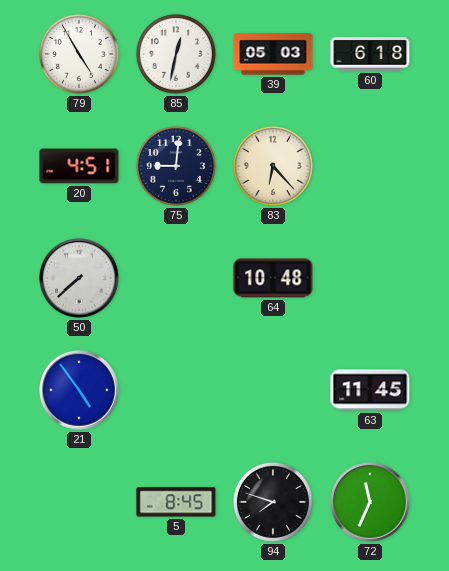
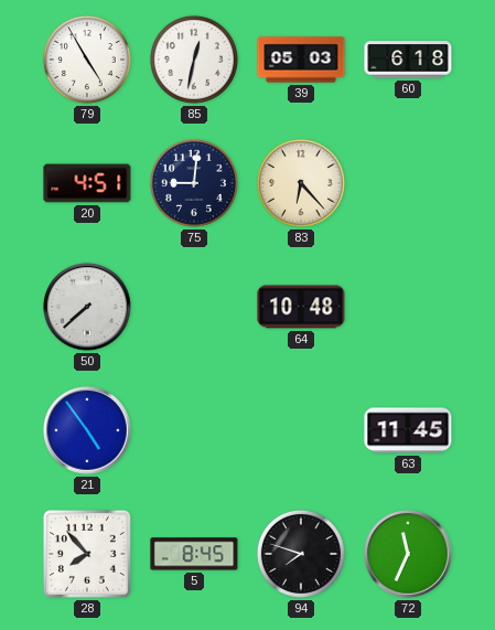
28: none -> 7:53
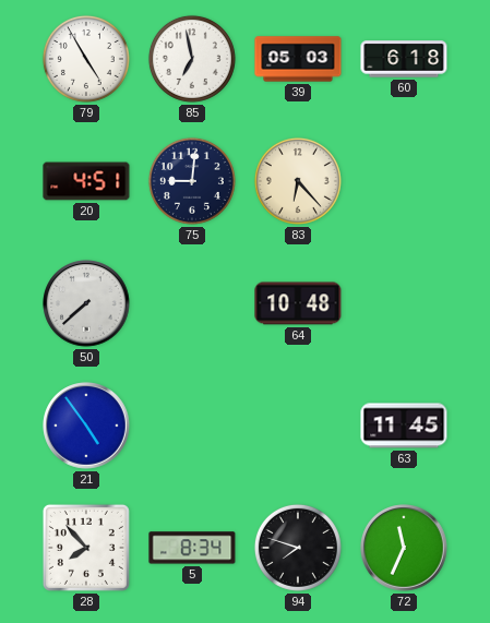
85: 12:32 -> 6:58
5: 8:45 -> 8:34
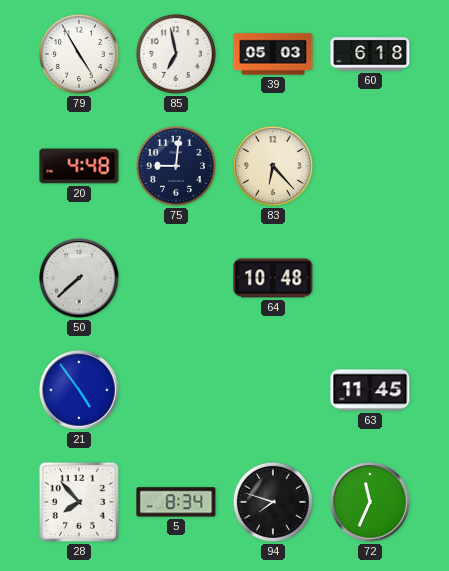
20: 4:51 -> 4:48
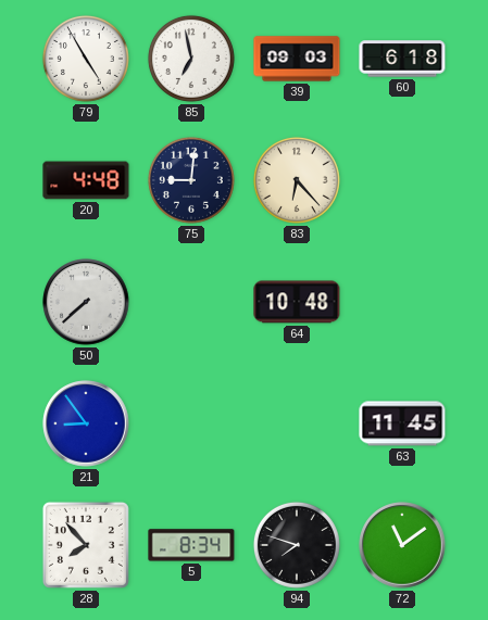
39: 05:03 -> 09:03
21: 4:54 -> 8:54
72: 11:34 -> 11:09
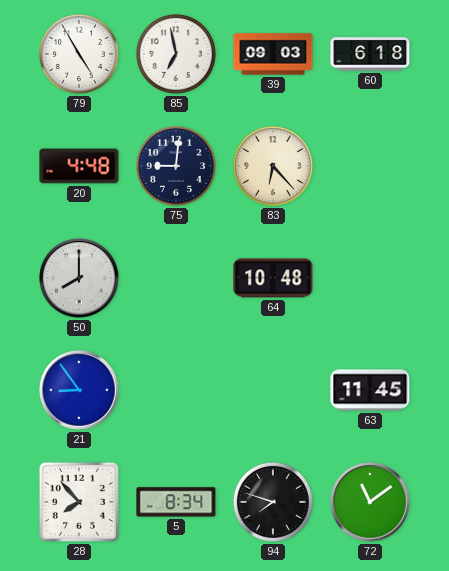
50: 7:38 -> 8:00
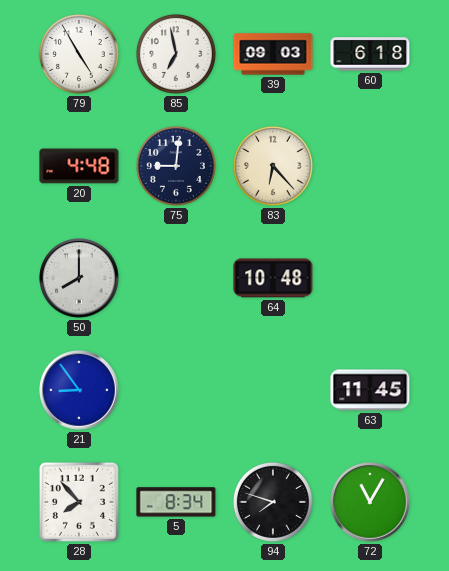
72: 11:09 -> 11:05
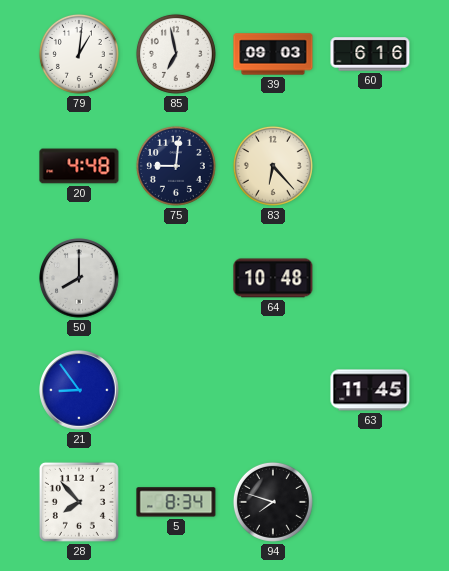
79: 4:55 -> 1:01
60: 6:18 -> 6:16
72: 11:05 -> none
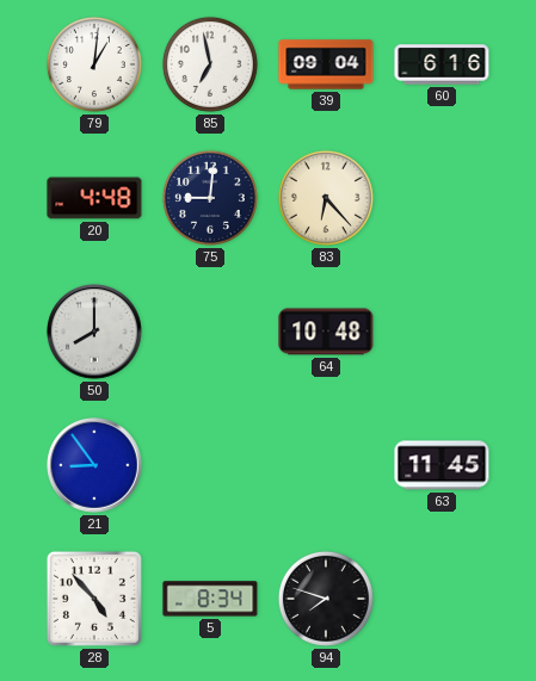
39: 09:03 -> 09:04
28: 7:53 -> 4:53
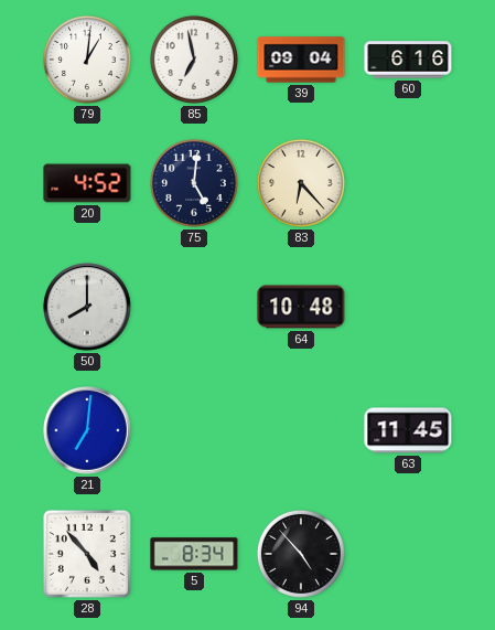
20: 4:48 -> 4:52
75: 9:01 -> 5:01
21: 8:54 -> 7:01
94: 7:48 -> 4:53
